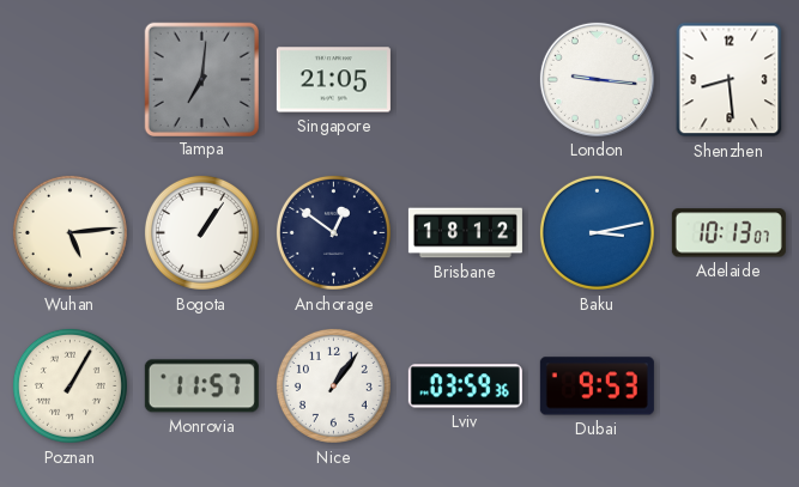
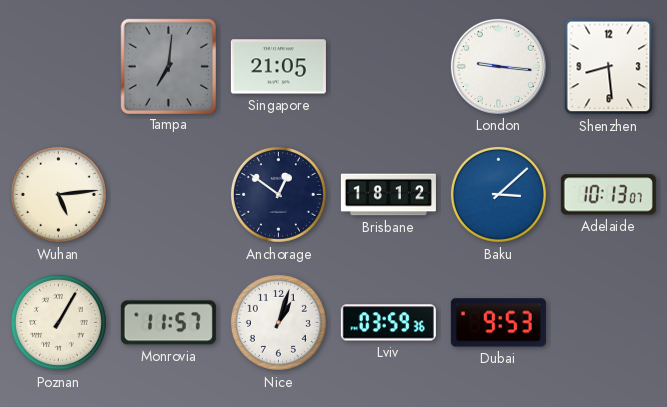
Bogota: 1:06 -> none
Baku: 3:13 -> 3:08
Nice: 1:06 -> 1:03
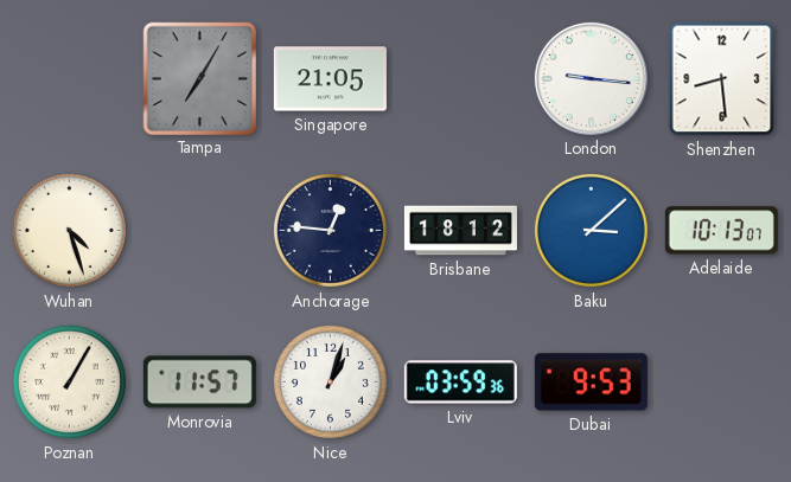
Tampa: 7:01 -> 7:05
Wuhan: 5:14 -> 4:27
Anchorage: 12:51 -> 12:46
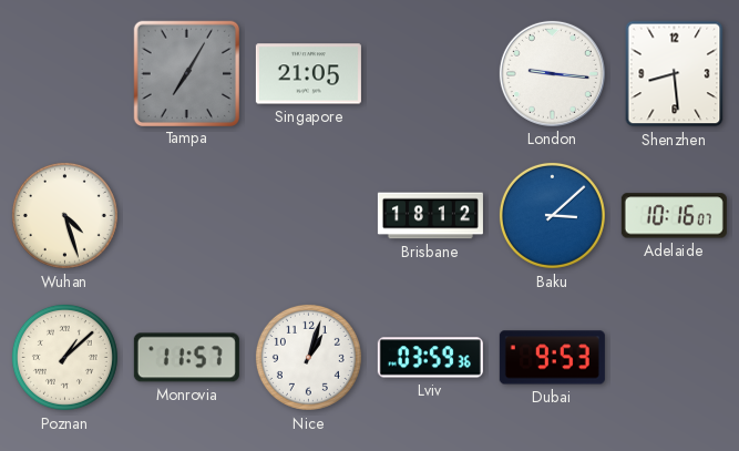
Anchorage: 12:46 -> none
Adelaide: 10:13 -> 10:16
Poznan: 1:05 -> 1:08
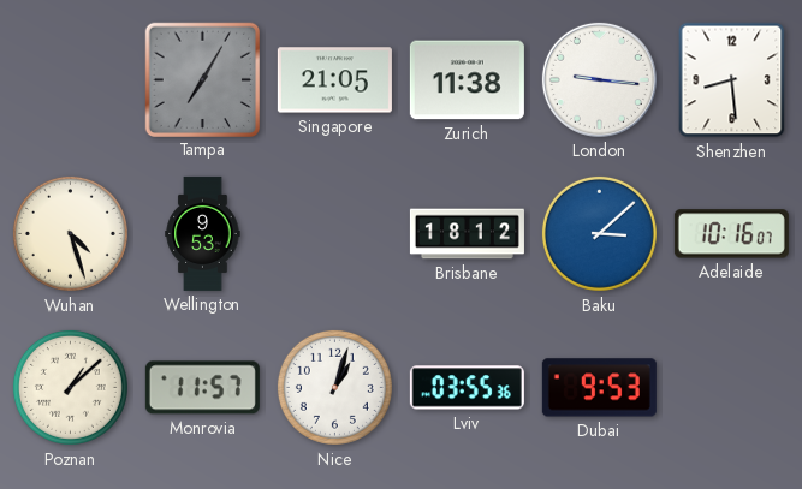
Zurich: none -> 11:38
Wellington: none -> 9:53
Lviv: 03:59 -> 03:55
